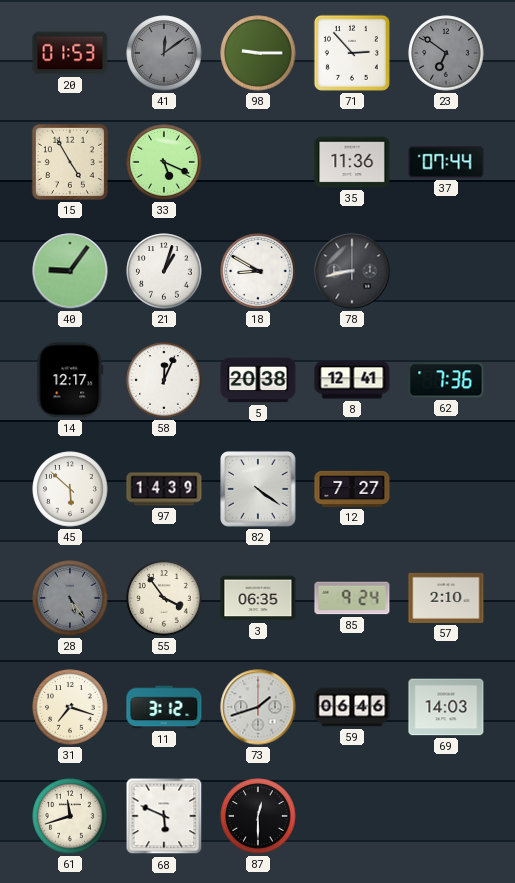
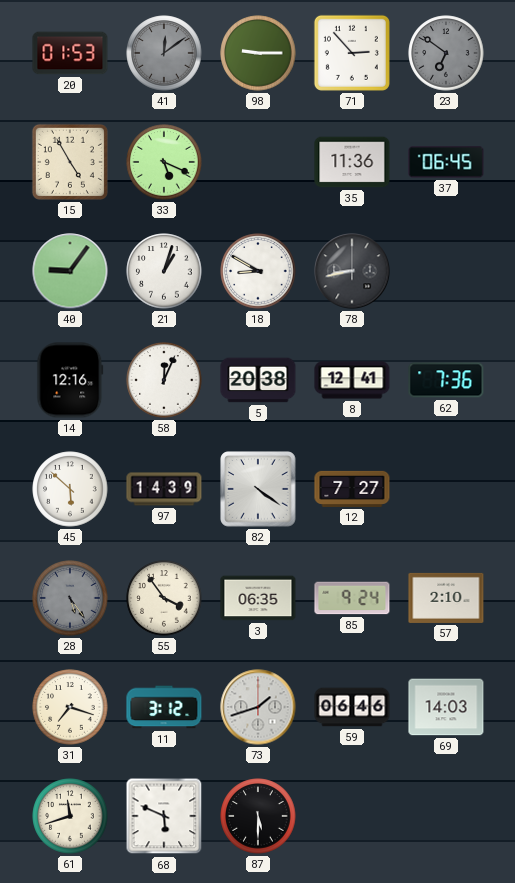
37: 07:44 -> 06:45
14: 12:17 -> 12:16
87: 12:30 -> 5:30
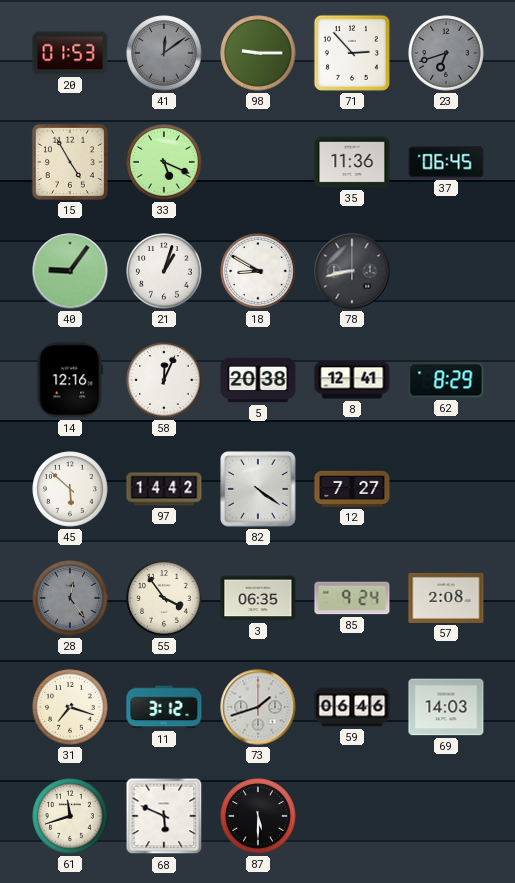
23: 6:51 -> 6:42
62: 7:36 -> 8:29
97: 14:39 -> 14:42
28: 5:24 -> 12:24
57: 2:10 -> 2:08
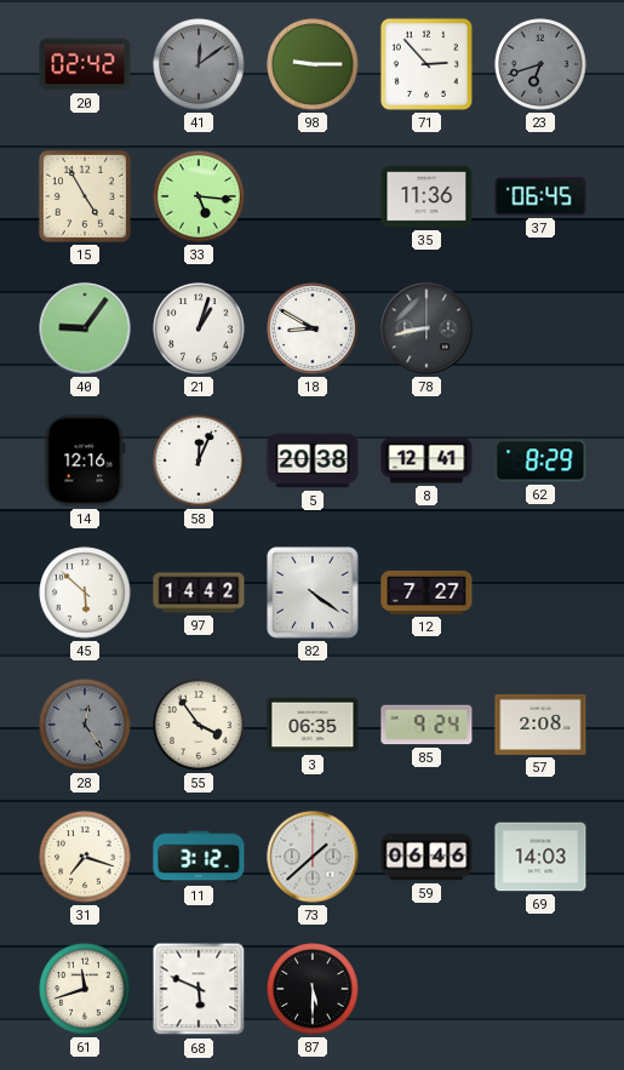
20: 01:53 -> 02:42
33: 5:19 -> 5:16
73: 1:42 -> 1:38
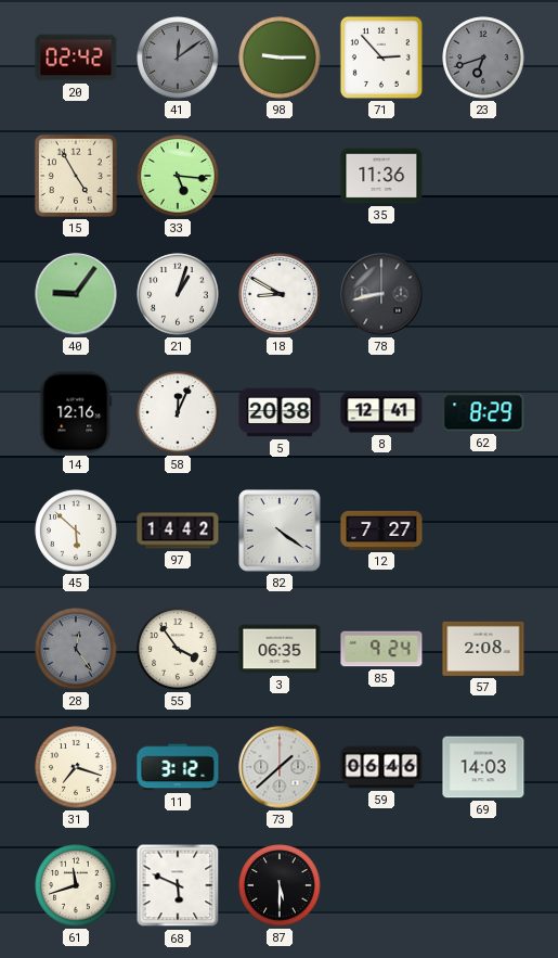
37: 06:45 -> none
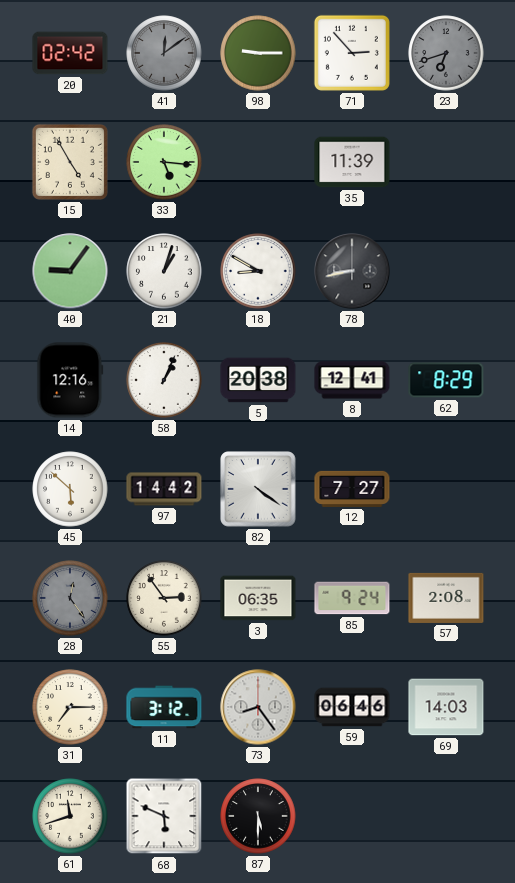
35: 11:36 -> 11:39
58: 12:04 -> 1:04
55: 3:54 -> 2:54
31: 7:18 -> 7:15
73: 1:38 -> 8:24
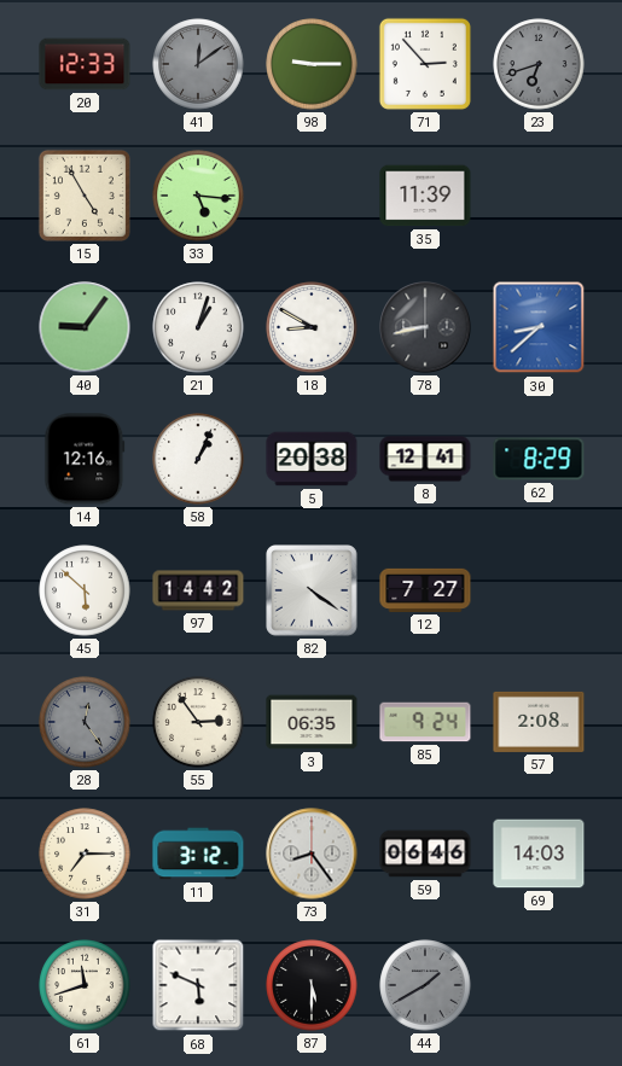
20: 02:42 -> 12:33
30: none -> 8:38
44: none -> 1:40
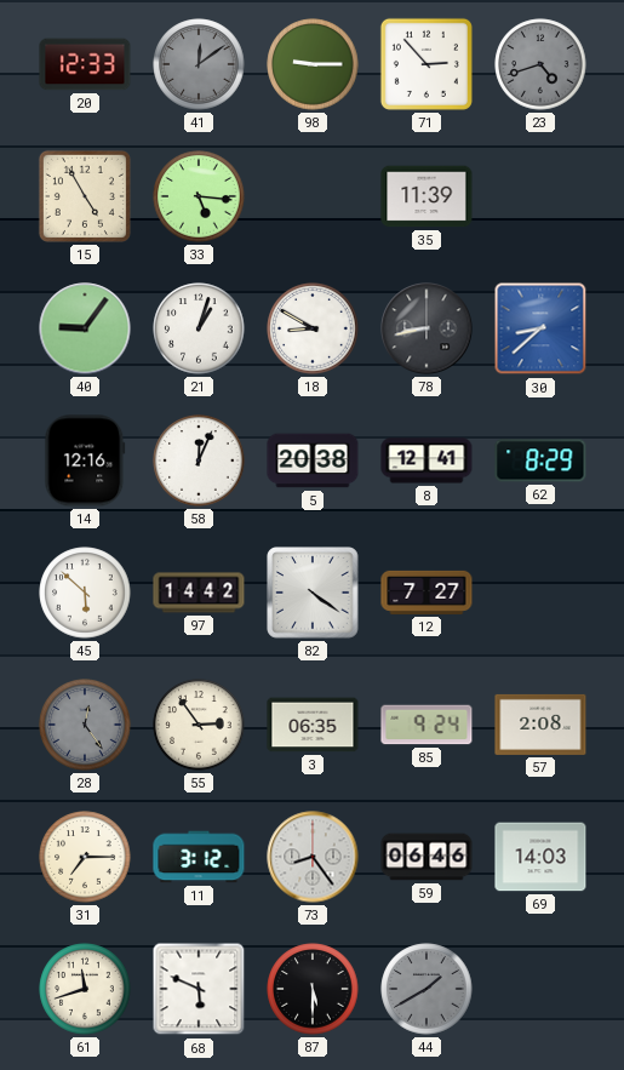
23: 6:42 -> 4:42
58: 1:04 -> 12:04
